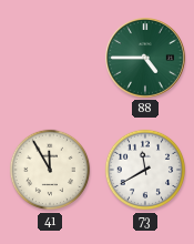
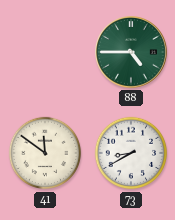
41: 11:55 -> 11:51
73: 11:40 -> 8:40
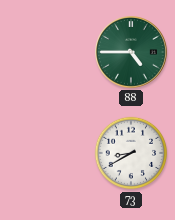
41: 11:51 -> none
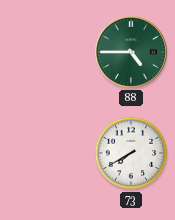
73: 8:40 -> 7:40
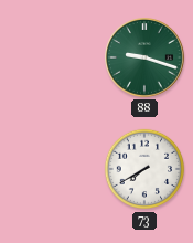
88: 4:45 -> 9:18
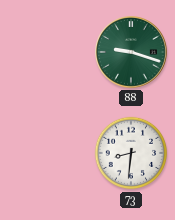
73: 7:40 -> 8:31
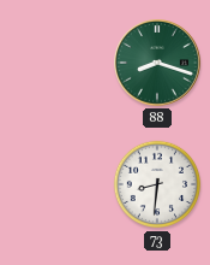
88: 9:18 -> 8:18
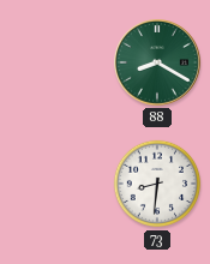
88: 8:18 -> 8:20
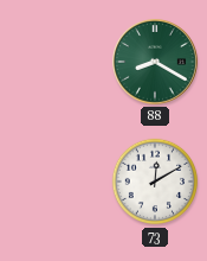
73: 8:31 -> 12:10
